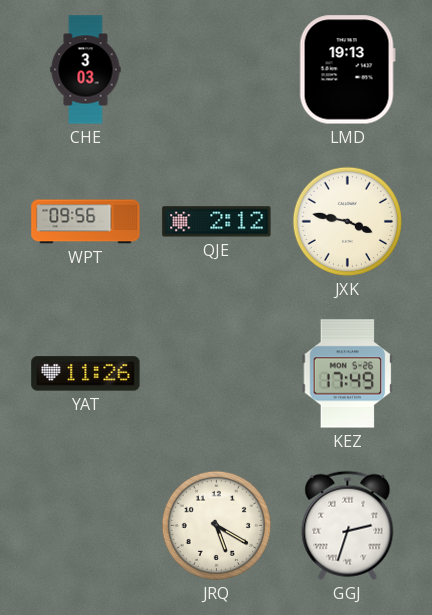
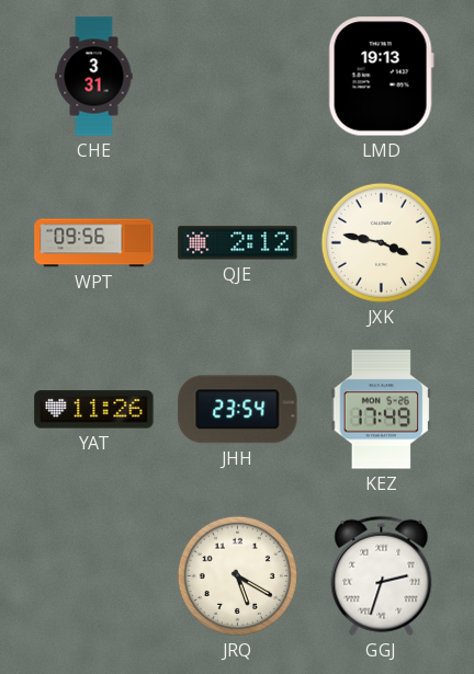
CHE: 3:03 -> 3:31
JHH: none -> 23:54
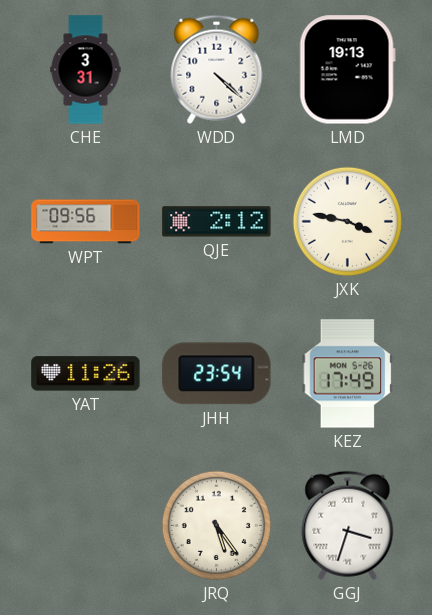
WDD: none -> 4:22
JRQ: 5:20 -> 5:24
GGJ: 2:33 -> 3:33
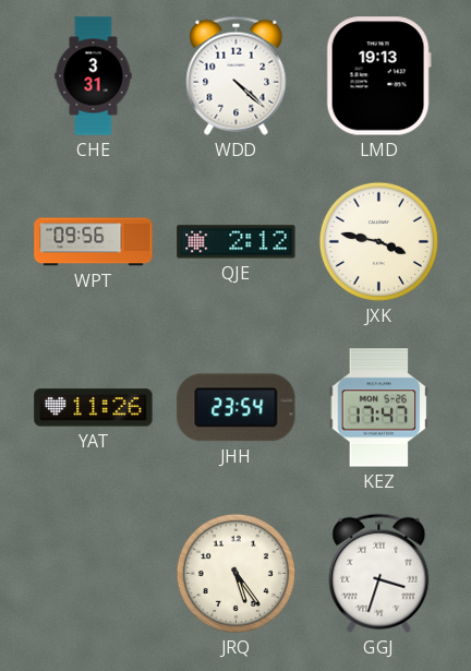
KEZ: 17:49 -> 17:47
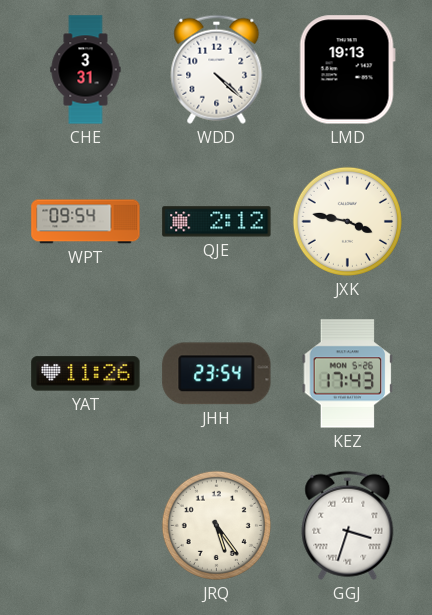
WPT: 09:56 -> 09:54
KEZ: 17:47 -> 17:43
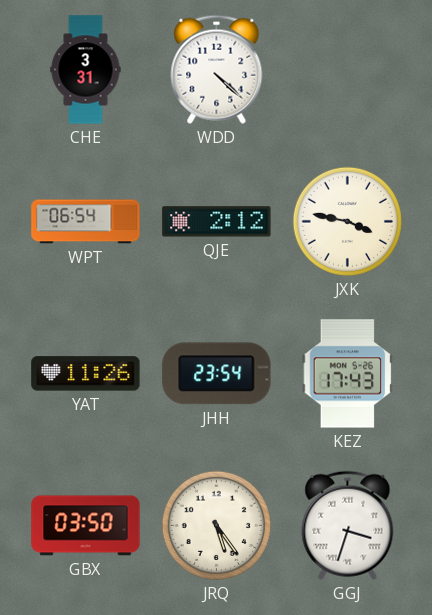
LMD: 19:13 -> none
WPT: 09:54 -> 06:54
GBX: none -> 03:50
